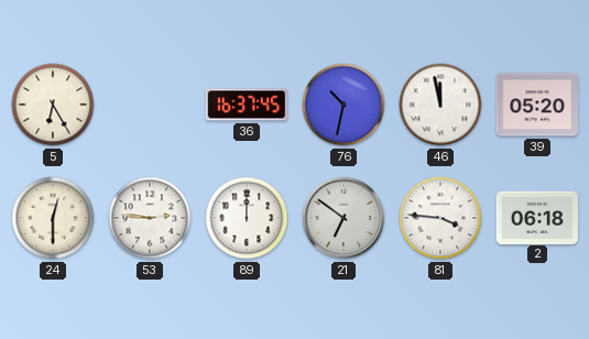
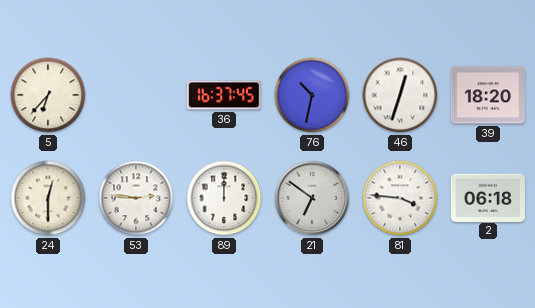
5: 6:25 -> 6:37
46: 11:58 -> 12:33
39: 05:20 -> 18:20
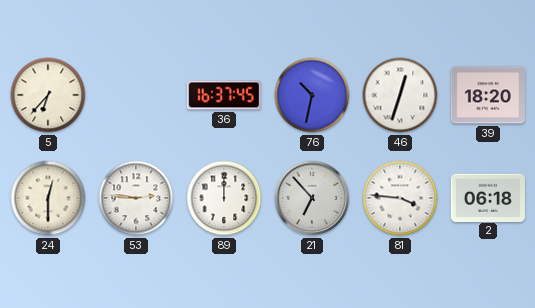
21: 6:51 -> 6:53
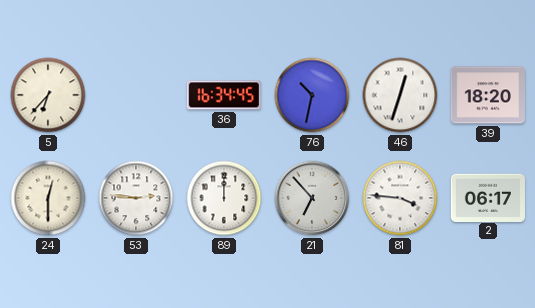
36: 16:37 -> 16:34
2: 06:18 -> 06:17
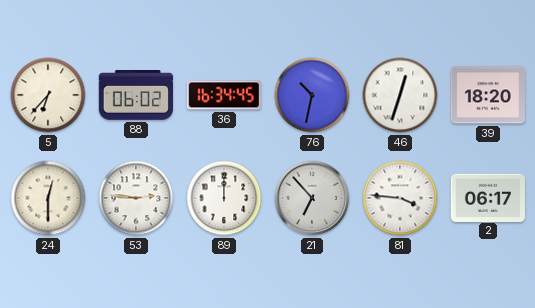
88: none -> 06:02
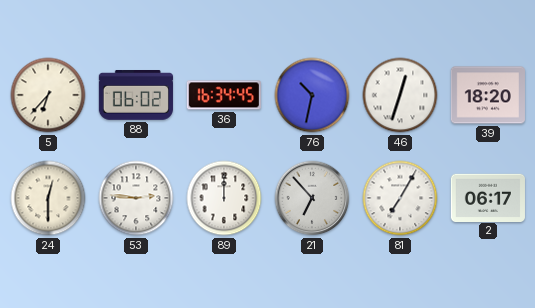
81: 3:46 -> 7:05
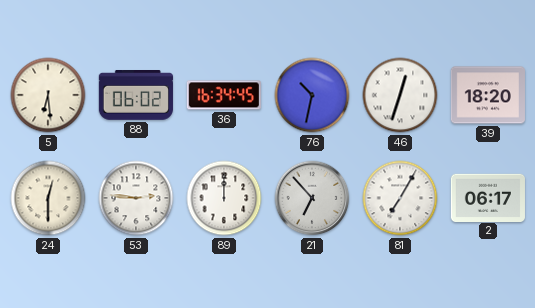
5: 6:37 -> 6:29
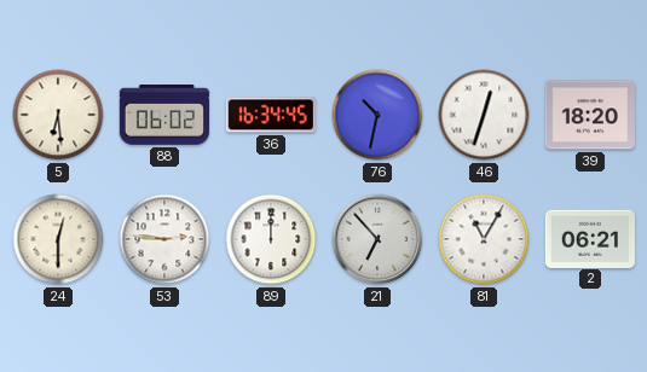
81: 7:05 -> 11:05
2: 06:17 -> 06:21
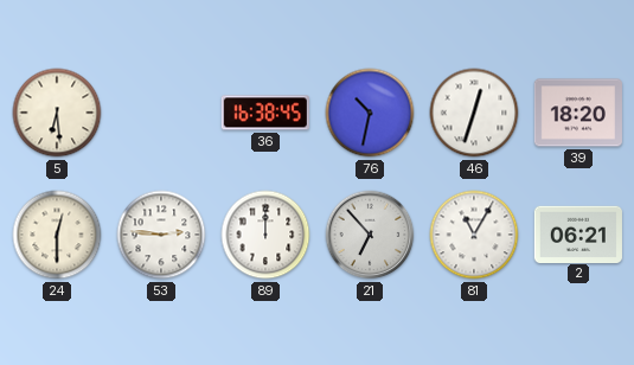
88: 06:02 -> none
36: 16:34 -> 16:38
